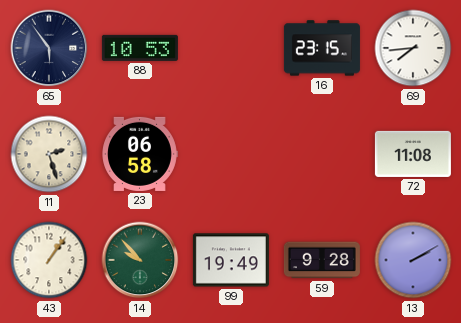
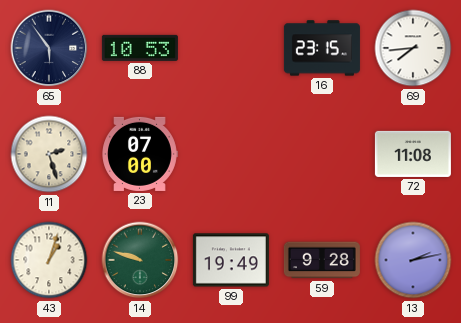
23: 06:58 -> 07:00
43: 1:06 -> 1:03
14: 9:53 -> 9:48
13: 2:10 -> 2:13
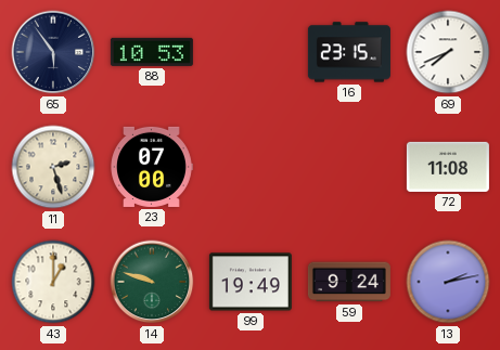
69: 7:44 -> 7:41
43: 1:03 -> 1:00
59: 9:28 -> 9:24
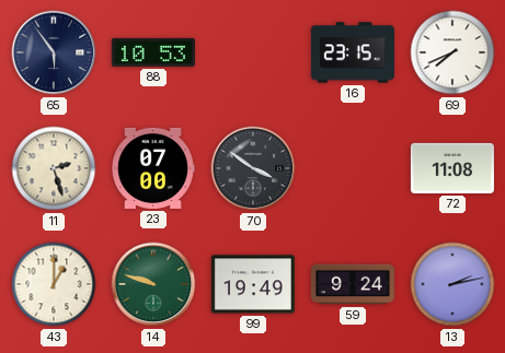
70: none -> 3:51
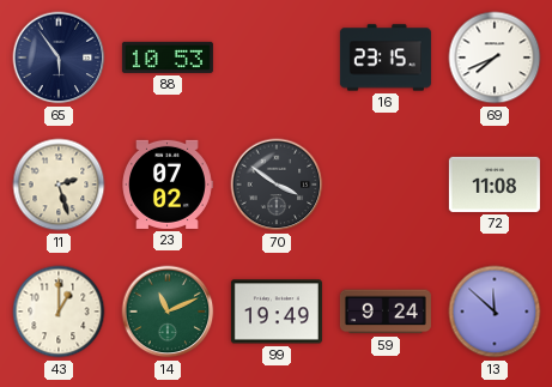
23: 07:00 -> 07:02
14: 9:48 -> 11:11
13: 2:13 -> 11:52
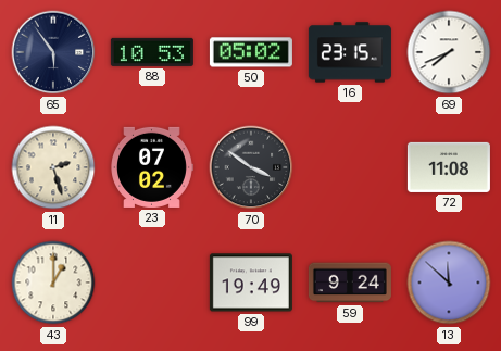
50: none -> 05:02
14: 11:11 -> none
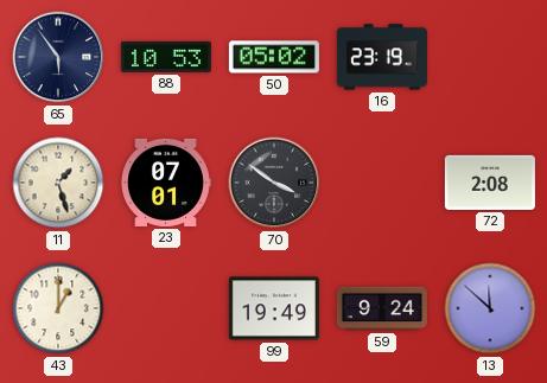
16: 23:15 -> 23:19
69: 7:41 -> none
11: 2:27 -> 1:27
23: 07:02 -> 07:01
72: 11:08 -> 2:08
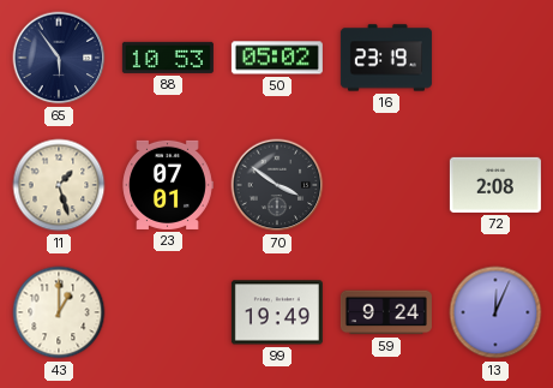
13: 11:52 -> 12:04
